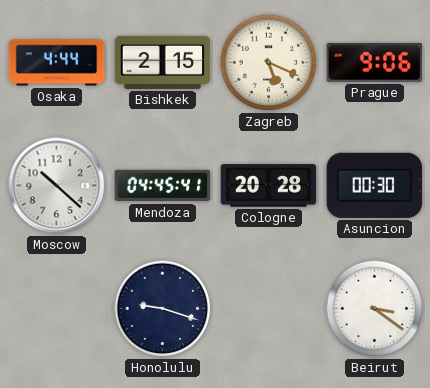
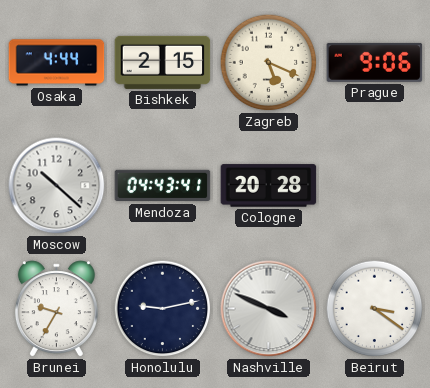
Mendoza: 04:45 -> 04:43
Asuncion: 00:30 -> none
Brunei: none -> 9:35
Honolulu: 9:18 -> 9:13
Nashville: none -> 3:49
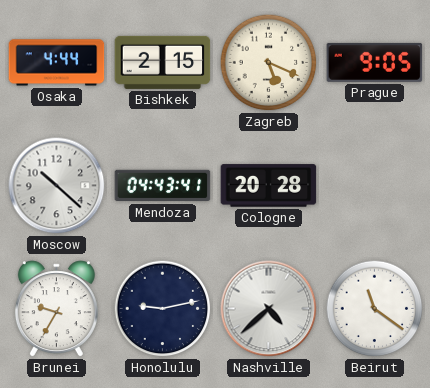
Prague: 9:06 -> 9:05
Nashville: 3:49 -> 4:38
Beirut: 3:21 -> 11:21
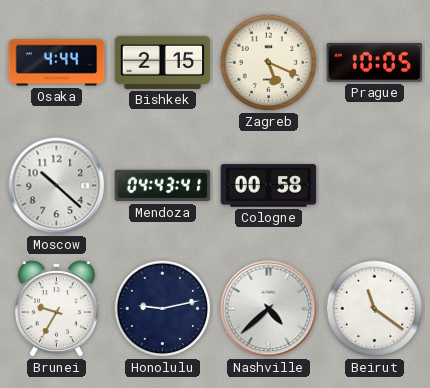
Prague: 9:05 -> 10:05
Cologne: 20:28 -> 00:58
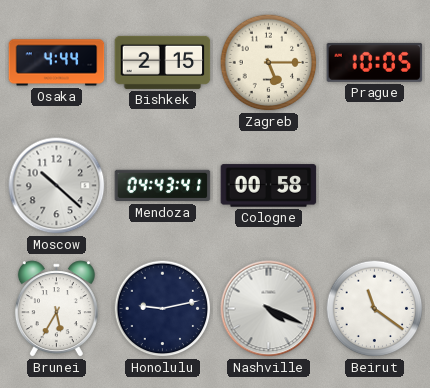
Zagreb: 5:19 -> 5:15
Brunei: 9:35 -> 5:35
Nashville: 4:38 -> 4:19
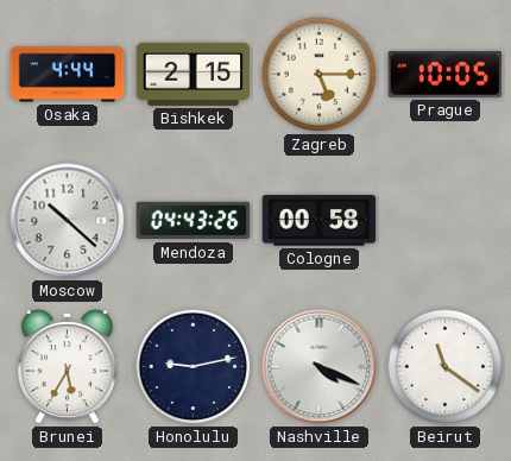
Mendoza: 04:43:41 -> 04:43:26
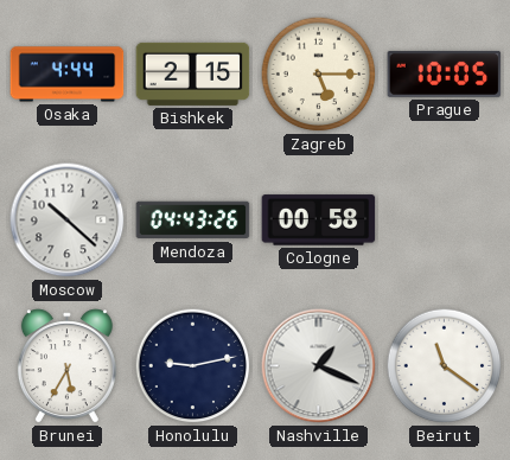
Nashville: 4:19 -> 1:19
